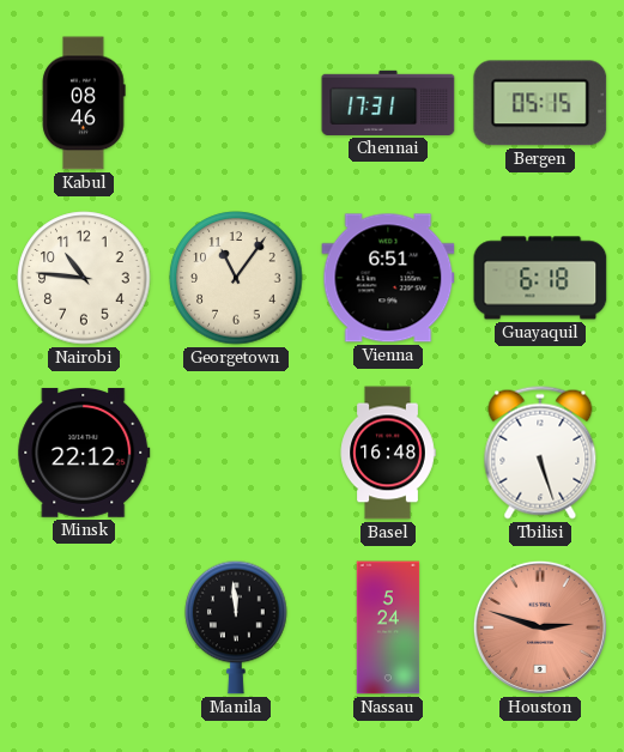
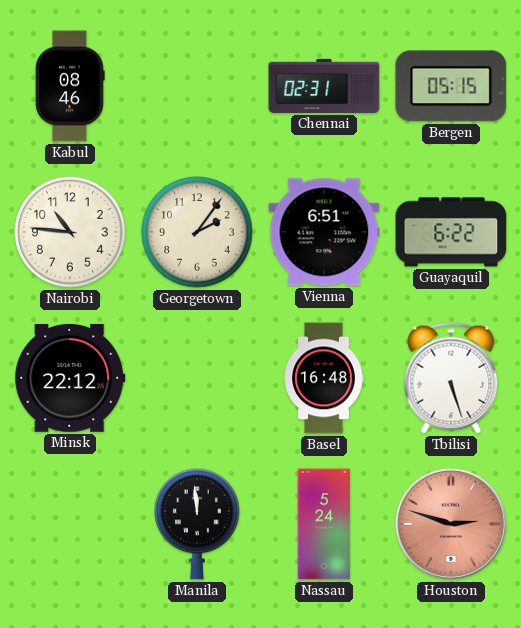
Chennai: 17:31 -> 02:31
Georgetown: 11:06 -> 2:06
Guayaquil: 6:18 -> 6:22
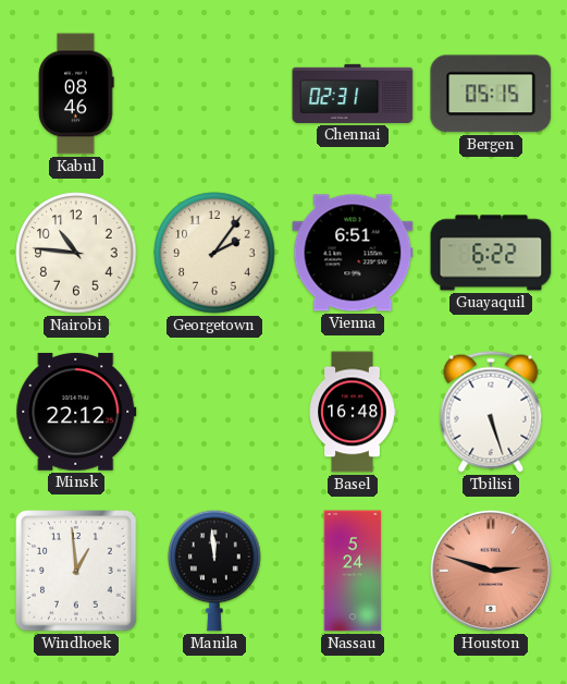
Windhoek: none -> 12:59
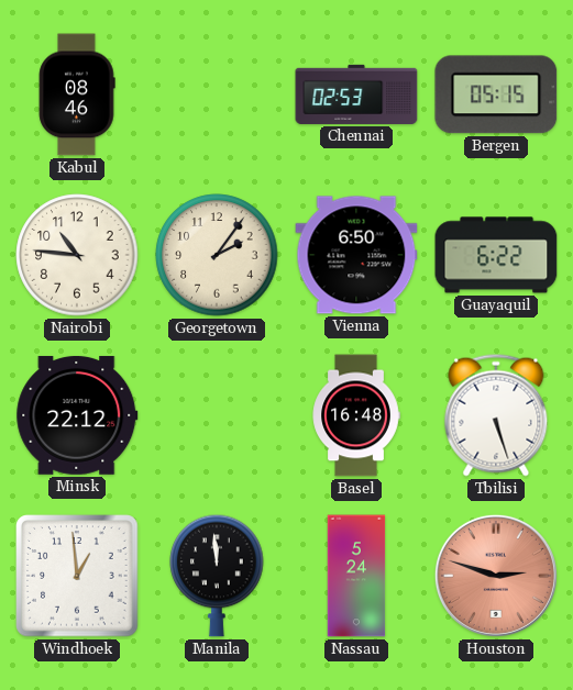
Chennai: 02:31 -> 02:53
Vienna: 6:51 -> 6:50
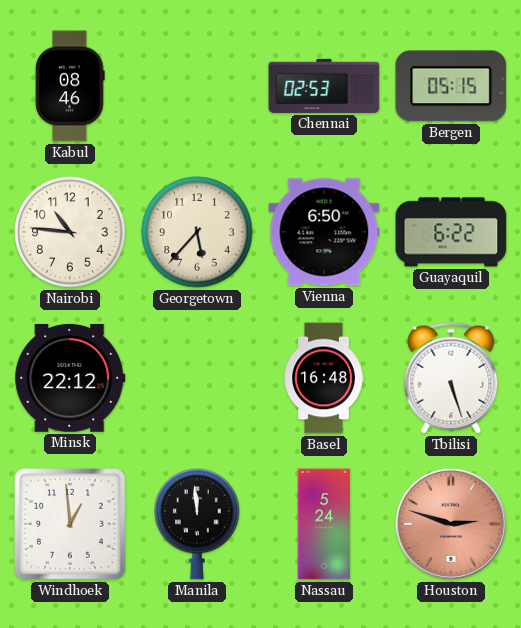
Georgetown: 2:06 -> 5:37
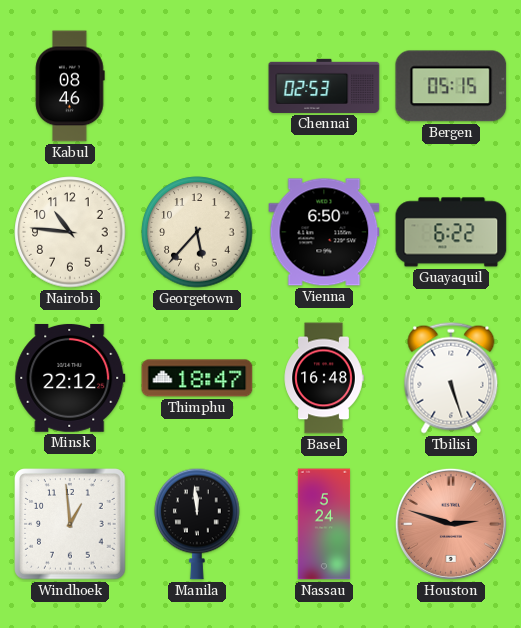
Thimphu: none -> 18:47
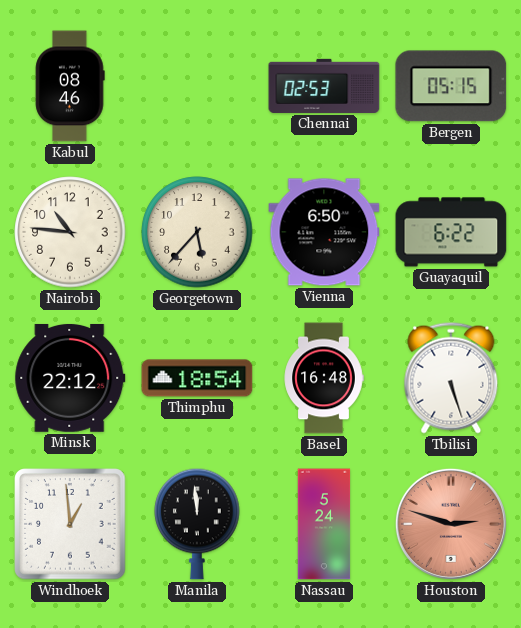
Thimphu: 18:47 -> 18:54
